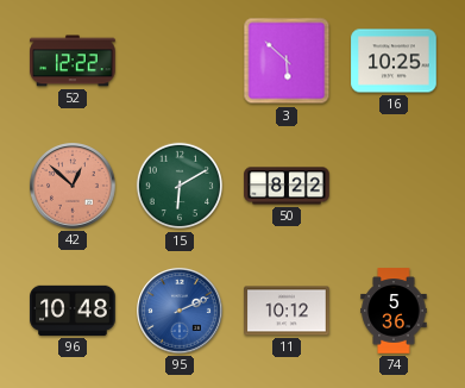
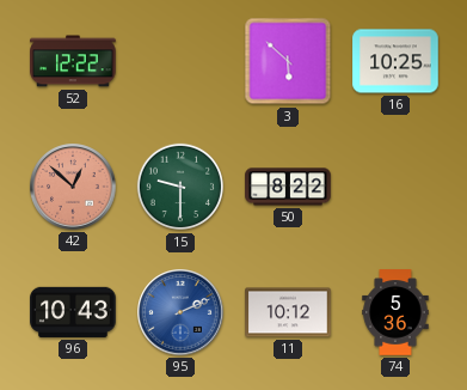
15: 6:10 -> 9:30
96: 10:48 -> 10:43
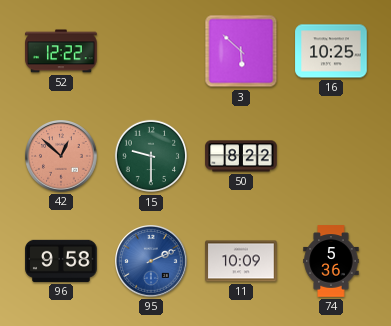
96: 10:43 -> 9:58
11: 10:12 -> 10:09
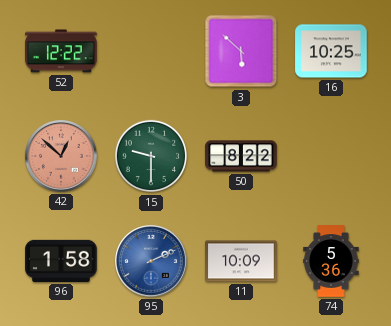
96: 9:58 -> 1:58
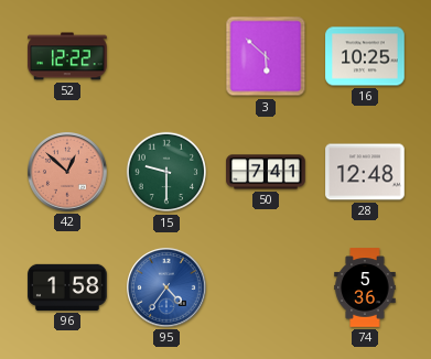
50: 8:22 -> 7:41
28: none -> 12:48
95: 2:11 -> 4:36
11: 10:09 -> none
